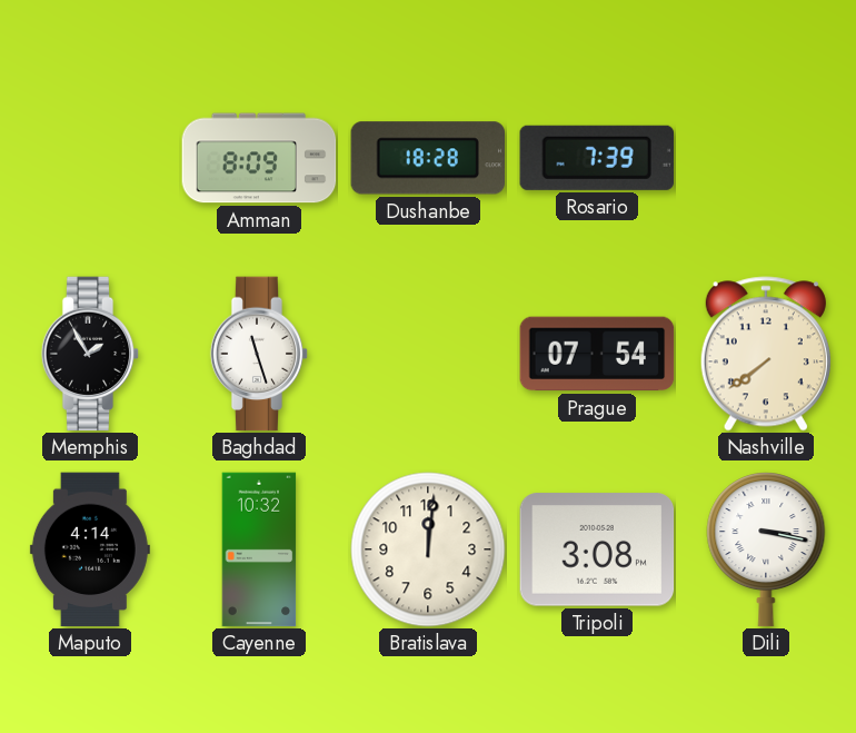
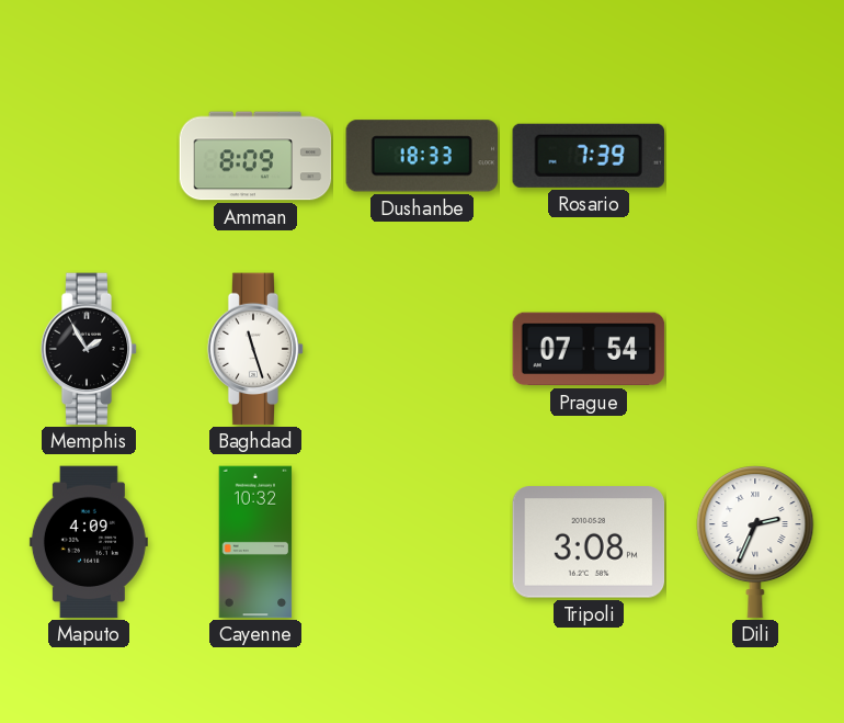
Dushanbe: 18:28 -> 18:33
Nashville: 7:39 -> none
Maputo: 4:14 -> 4:09
Bratislava: 12:01 -> none
Dili: 3:17 -> 2:34
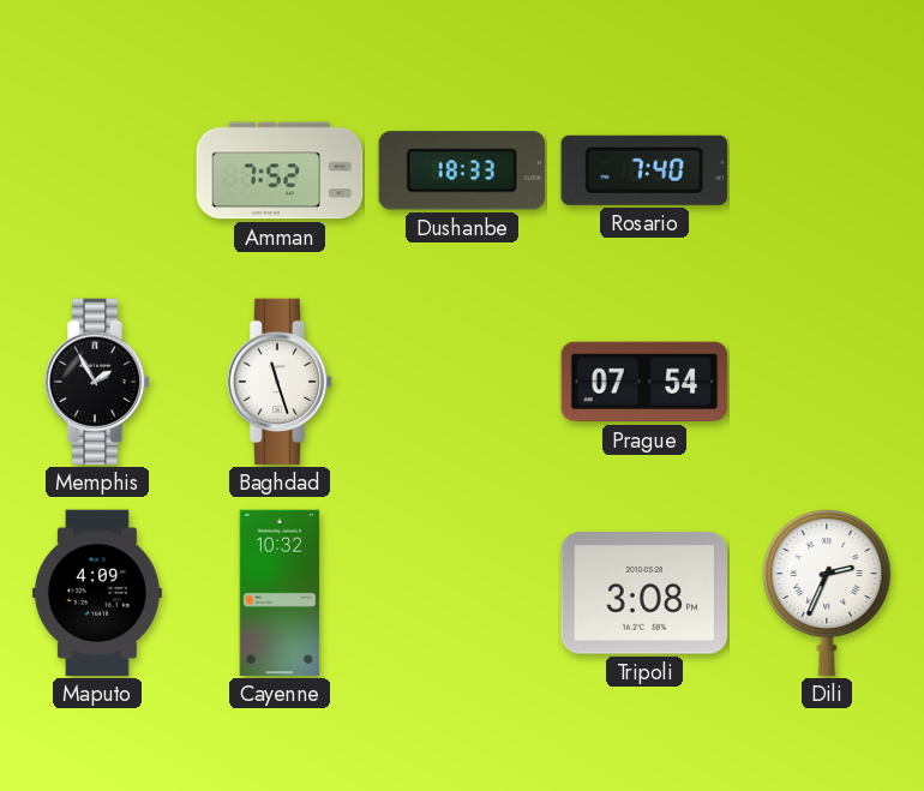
Amman: 8:09 -> 7:52
Rosario: 7:39 -> 7:40
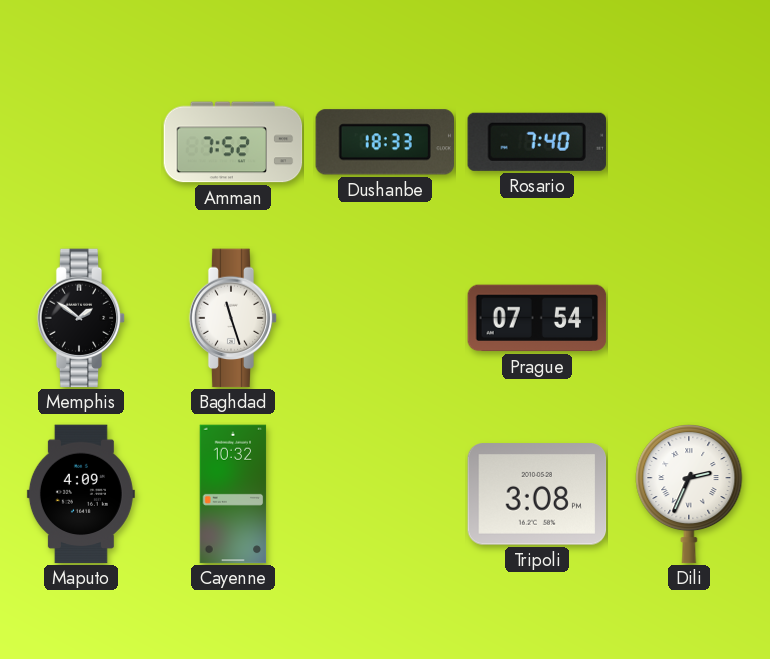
Memphis: 1:55 -> 1:51
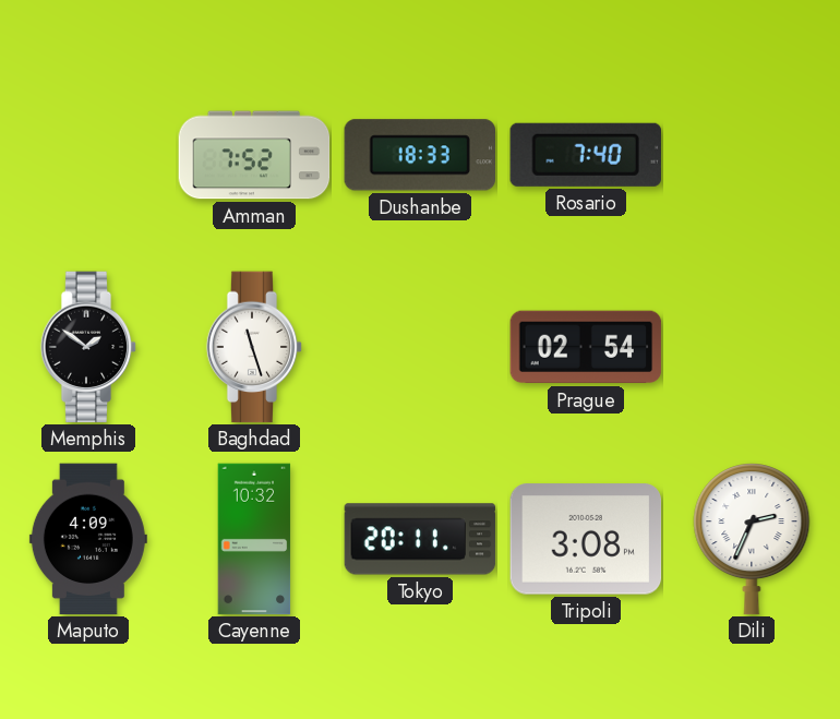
Prague: 07:54 -> 02:54
Tokyo: none -> 20:11
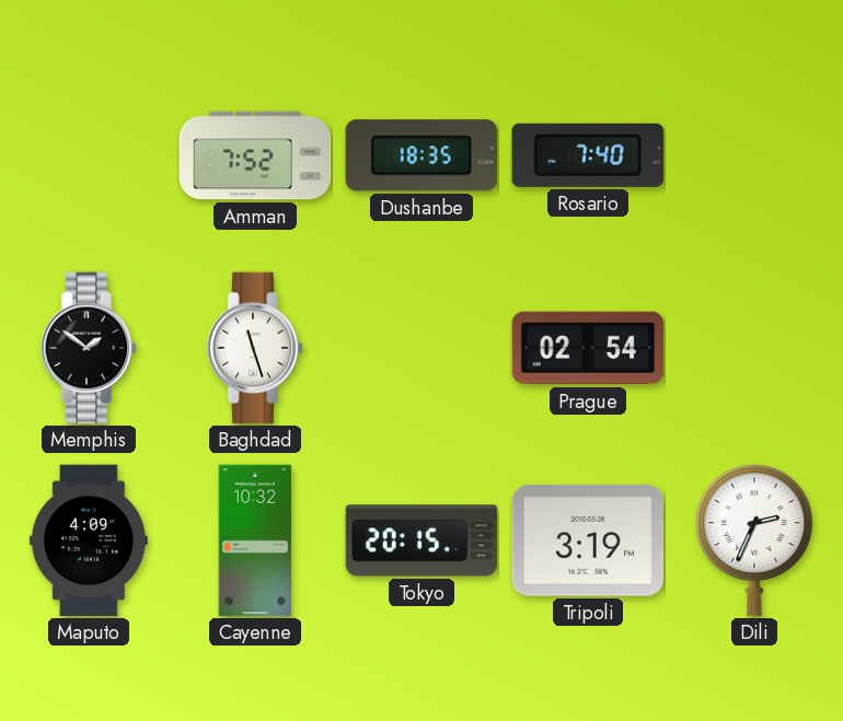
Dushanbe: 18:33 -> 18:35
Tokyo: 20:11 -> 20:15
Tripoli: 3:08 -> 3:19
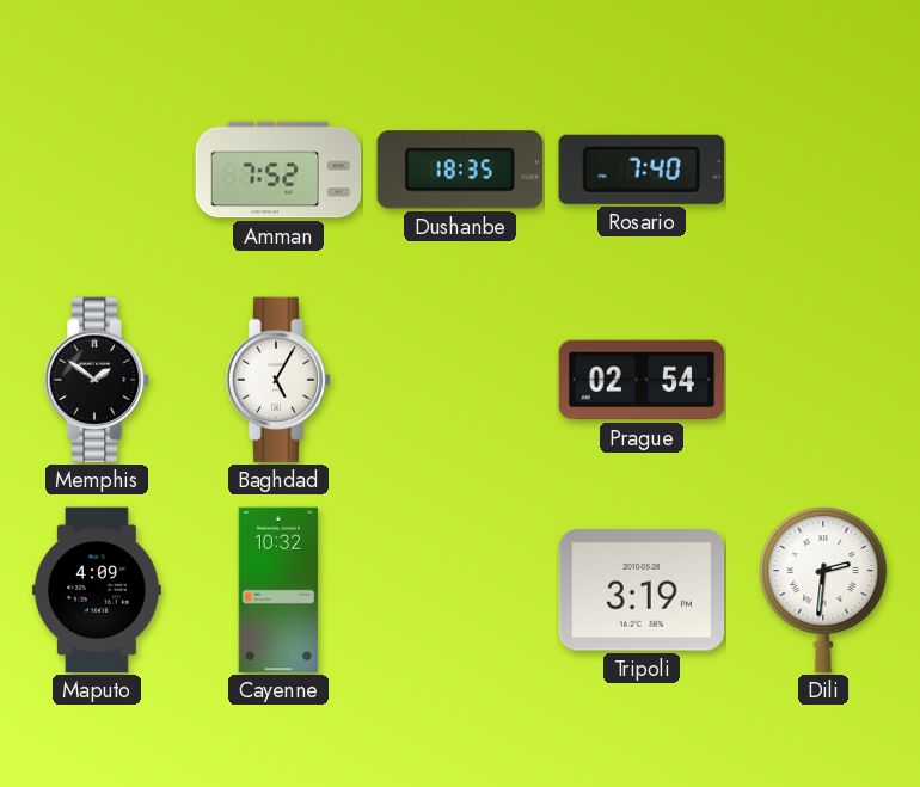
Baghdad: 11:27 -> 5:05
Tokyo: 20:15 -> none
Dili: 2:34 -> 2:31
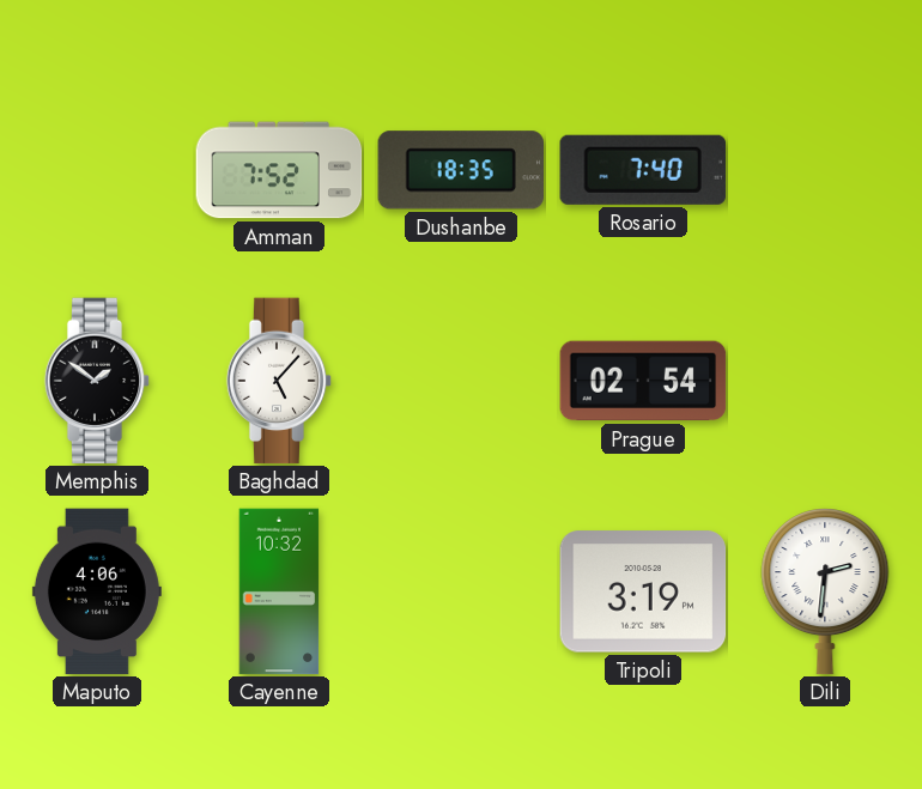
Baghdad: 5:05 -> 5:07
Maputo: 4:09 -> 4:06
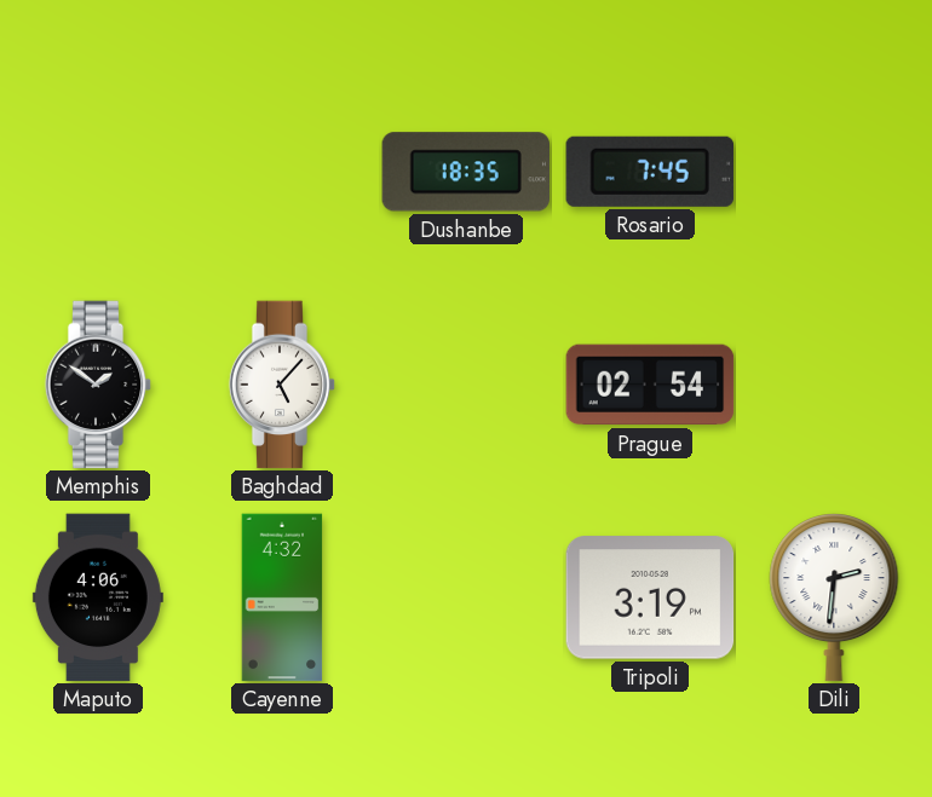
Amman: 7:52 -> none
Rosario: 7:40 -> 7:45
Cayenne: 10:32 -> 4:32
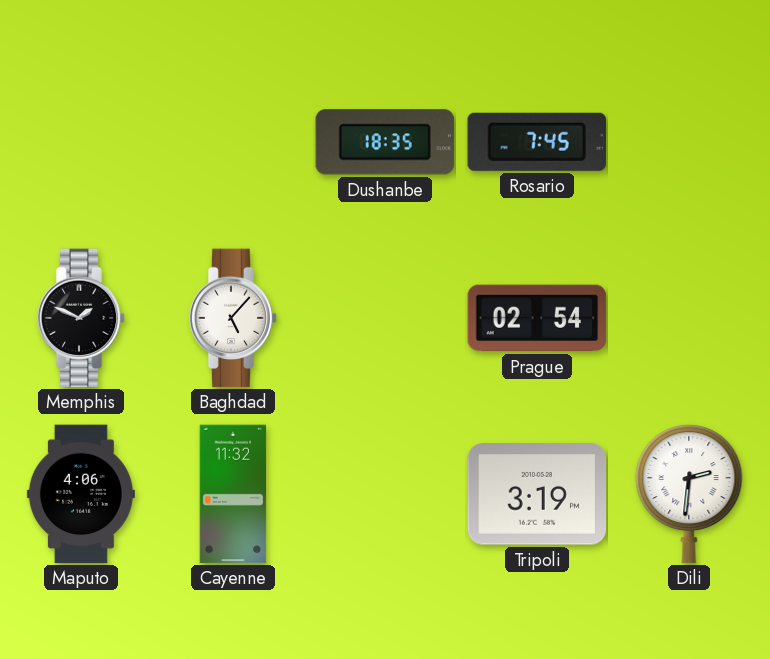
Memphis: 1:51 -> 1:49
Cayenne: 4:32 -> 11:32
